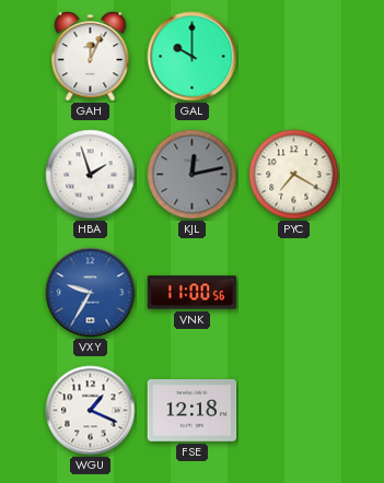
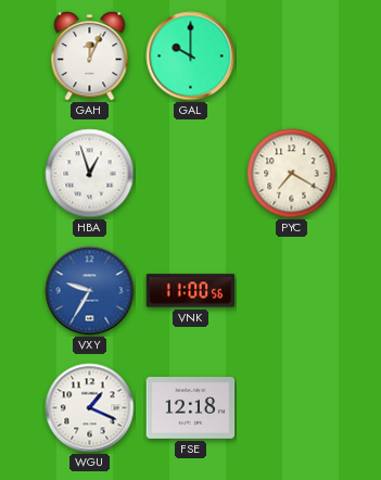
HBA: 1:57 -> 12:57
KJL: 12:13 -> none
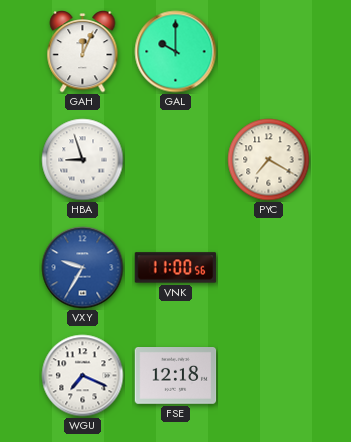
HBA: 12:57 -> 8:57
WGU: 1:19 -> 7:19
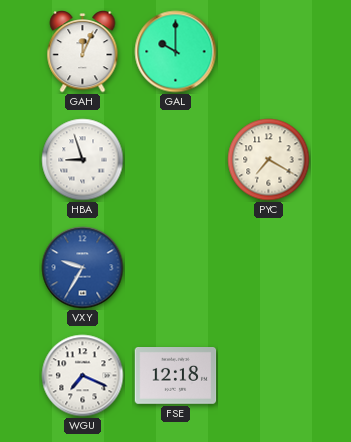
VNK: 11:00 -> none
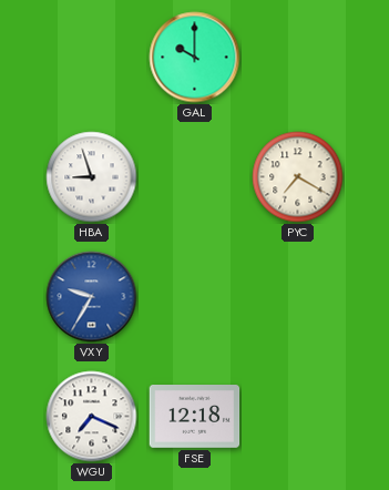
GAH: 12:04 -> none
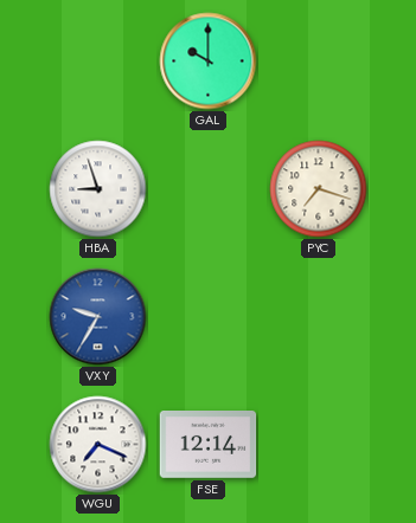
PYC: 7:20 -> 7:18
FSE: 12:18 -> 12:14
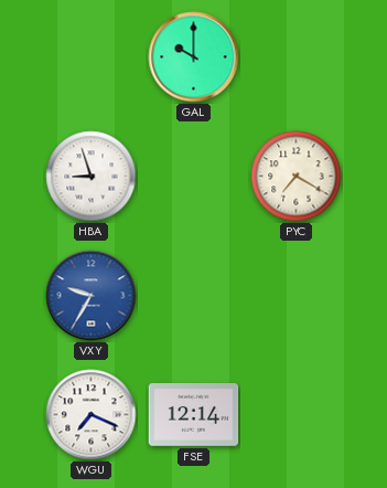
PYC: 7:18 -> 7:20
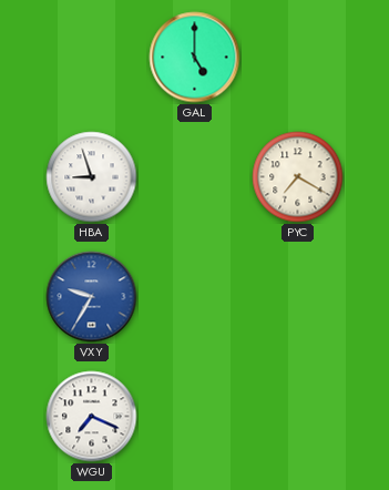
GAL: 10:00 -> 5:00
FSE: 12:14 -> none
